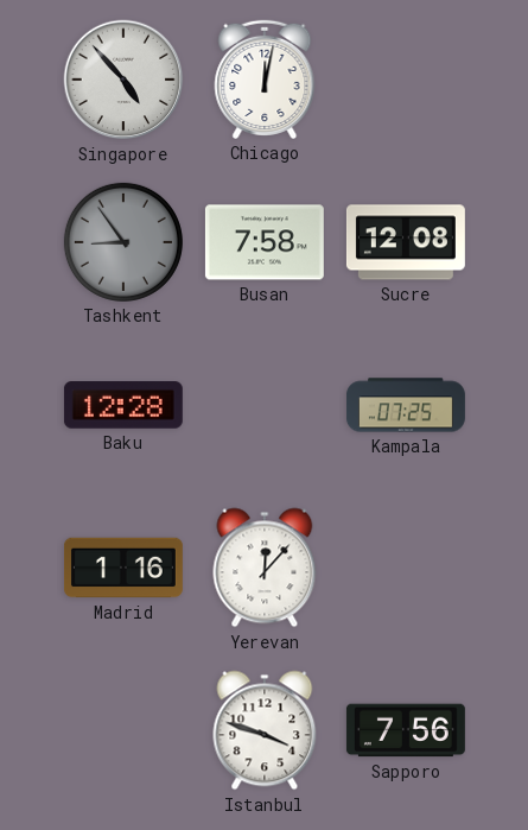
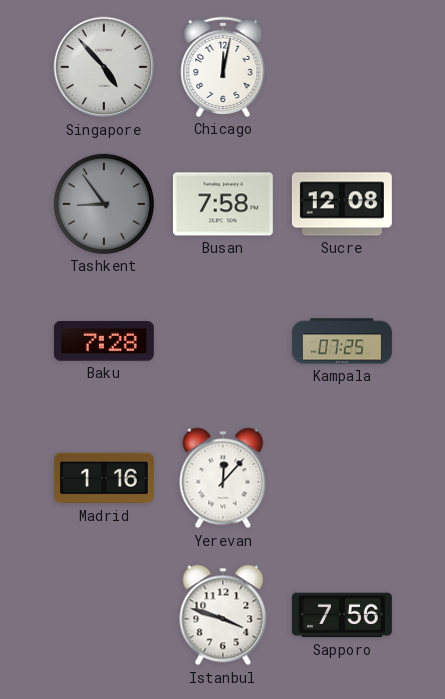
Baku: 12:28 -> 7:28
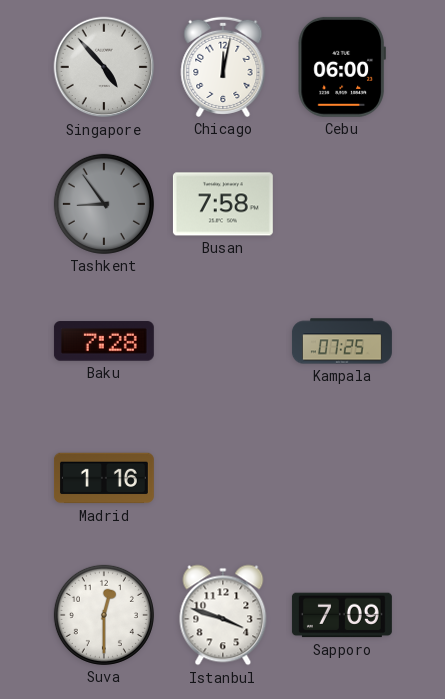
Cebu: none -> 06:00
Sucre: 12:08 -> none
Yerevan: 12:07 -> none
Suva: none -> 12:30
Sapporo: 7:56 -> 7:09
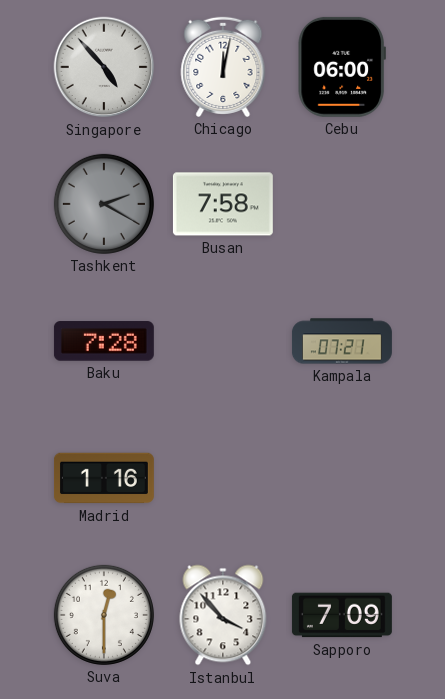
Tashkent: 8:54 -> 2:20
Kampala: 07:25 -> 07:21
Istanbul: 3:48 -> 3:53
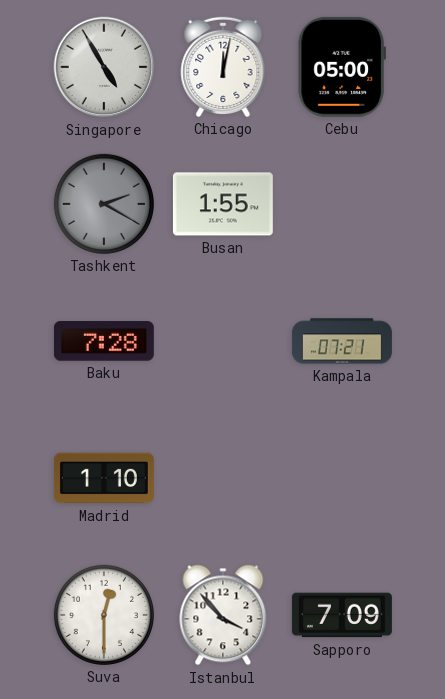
Singapore: 4:53 -> 4:55
Cebu: 06:00 -> 05:00
Busan: 7:58 -> 1:55
Madrid: 1:16 -> 1:10
